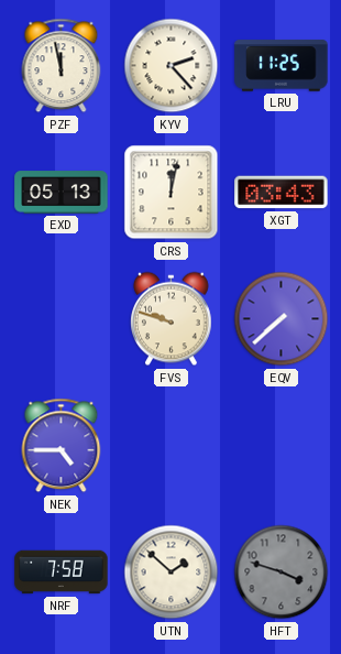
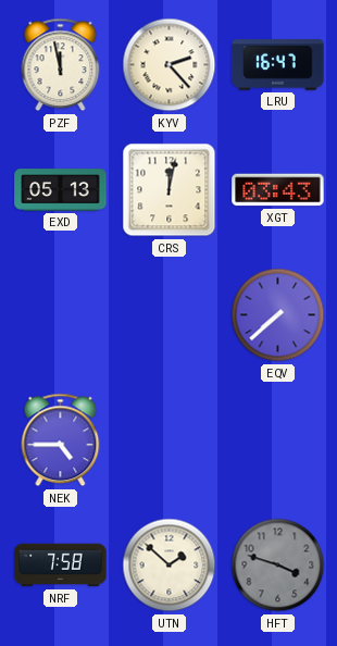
LRU: 11:25 -> 16:47
FVS: 9:48 -> none
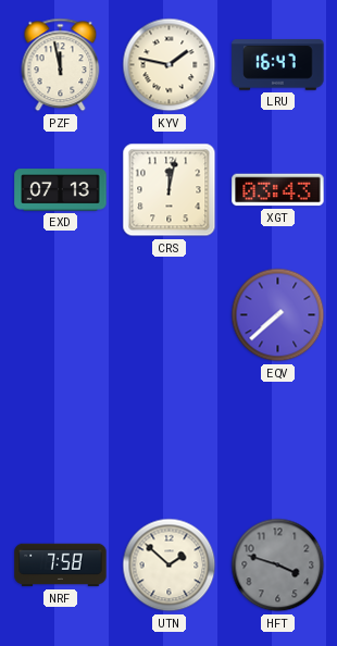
KYV: 2:23 -> 1:47
EXD: 05:13 -> 07:13
NEK: 4:45 -> none
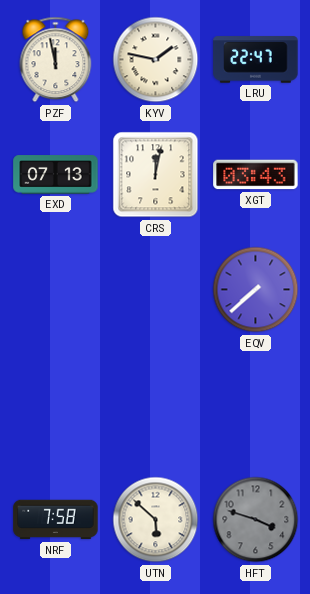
LRU: 16:47 -> 22:47
UTN: 1:52 -> 5:52
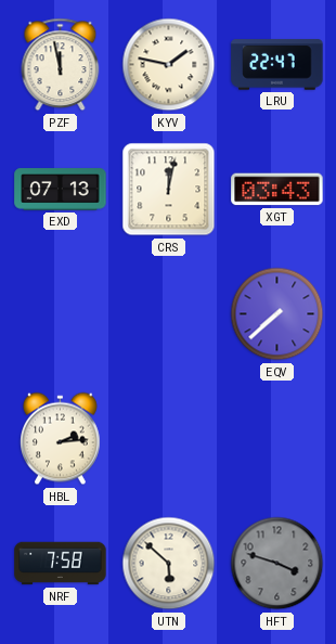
HBL: none -> 2:14
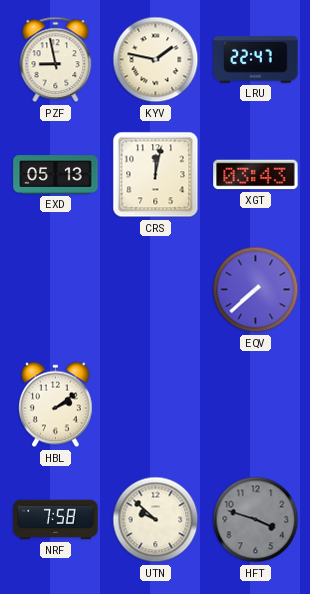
PZF: 11:58 -> 8:58
EXD: 07:13 -> 05:13
HBL: 2:14 -> 2:09
UTN: 5:52 -> 9:52
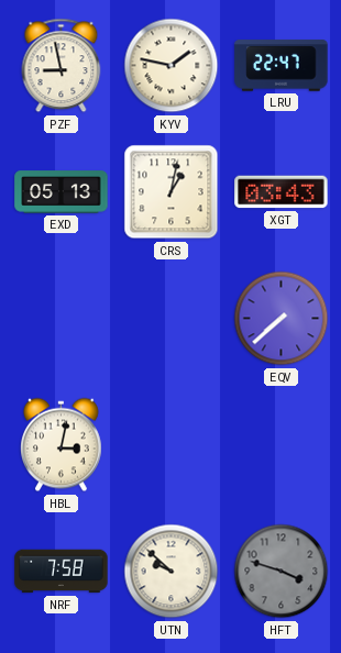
CRS: 12:02 -> 1:02
HBL: 2:09 -> 3:02
